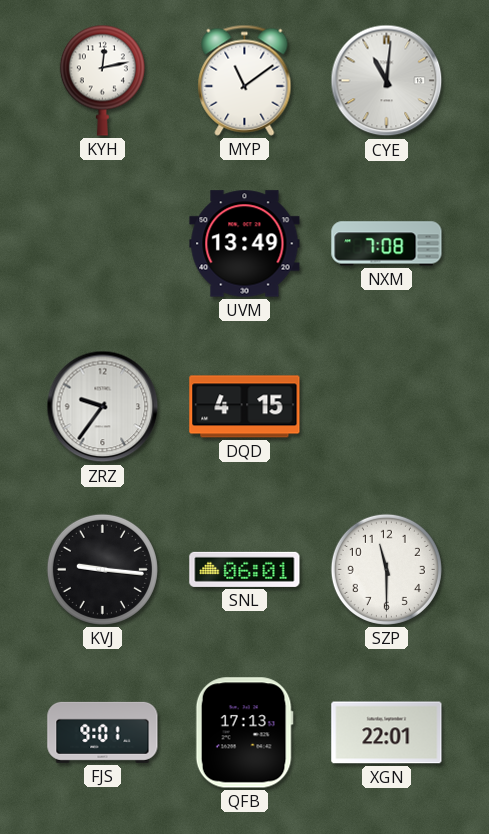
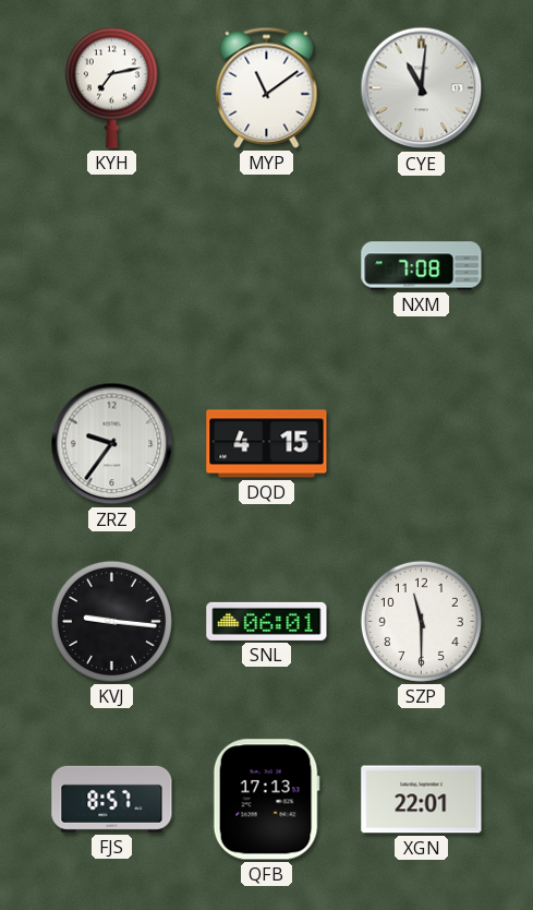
KYH: 12:13 -> 7:13
UVM: 13:49 -> none
FJS: 9:01 -> 8:57
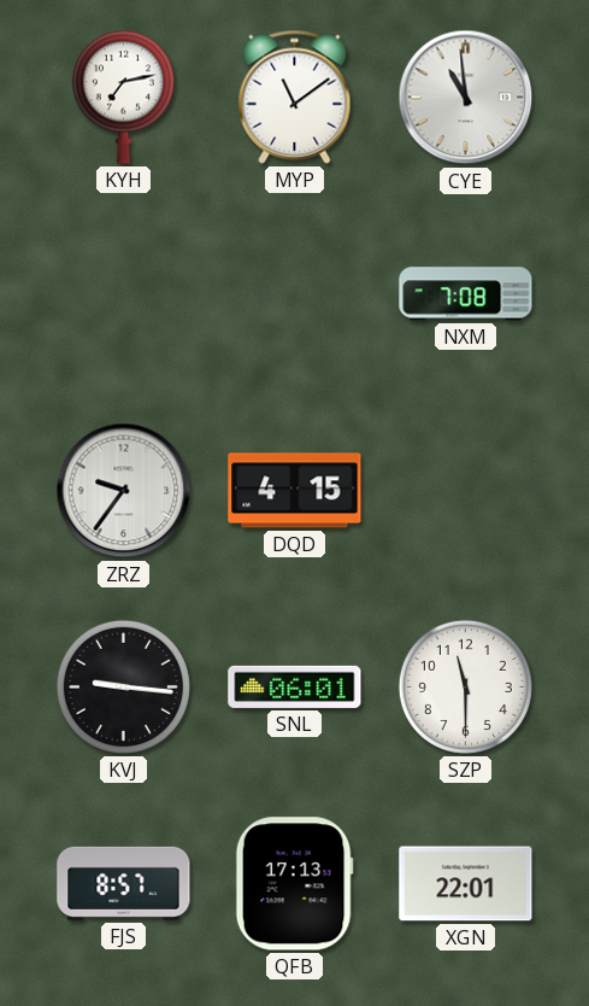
CYE: 11:01 -> 10:59
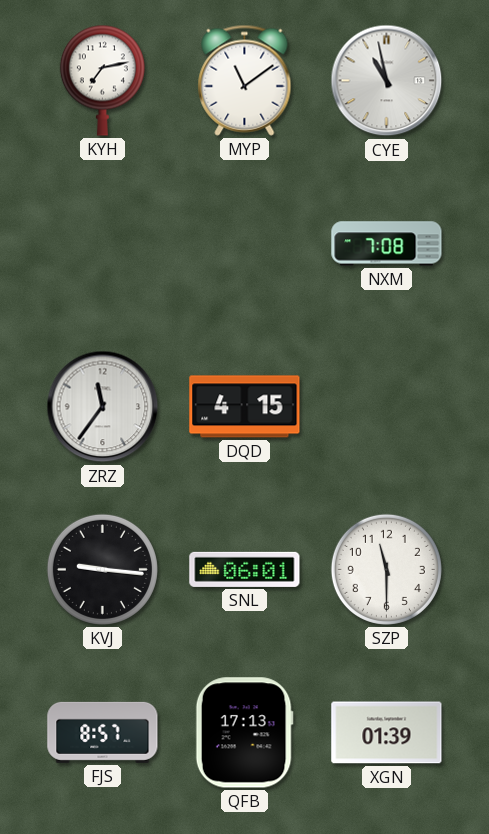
CYE: 10:59 -> 10:58
ZRZ: 9:36 -> 11:36
XGN: 22:01 -> 01:39
